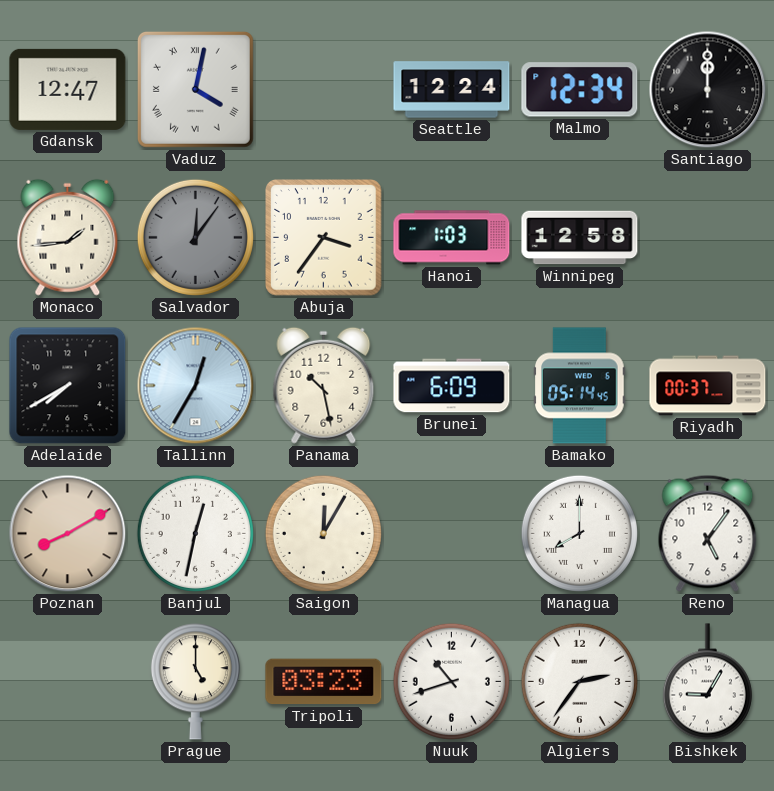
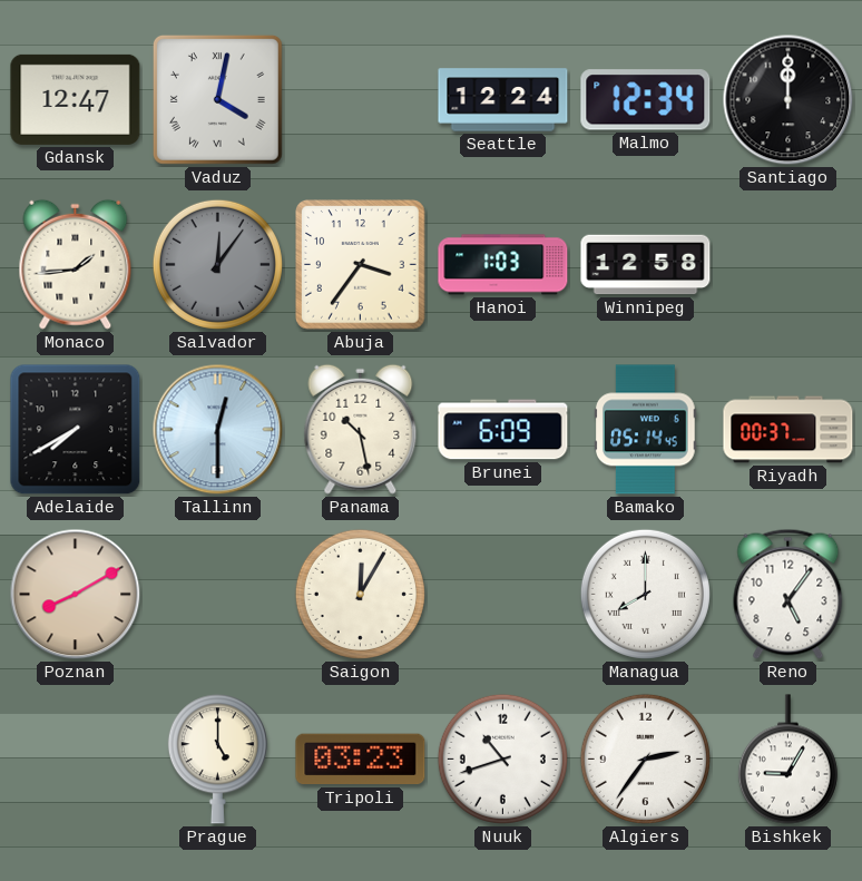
Tallinn: 12:35 -> 12:30
Banjul: 12:32 -> none
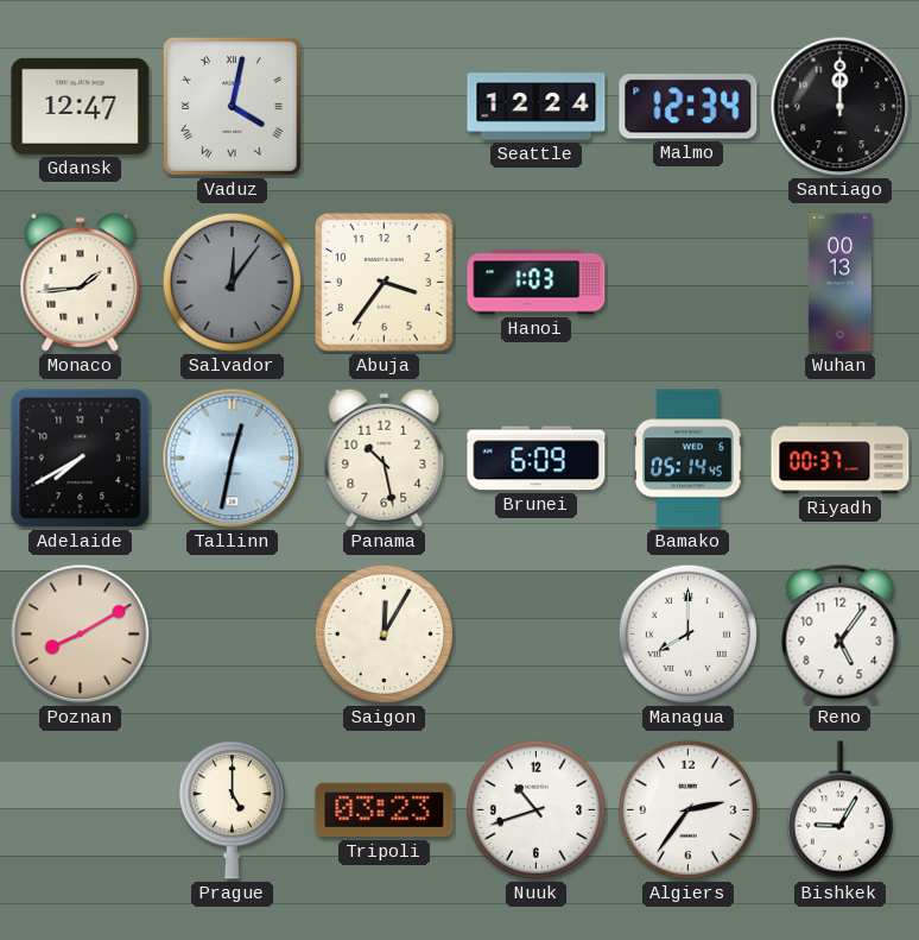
Winnipeg: 12:58 -> none
Wuhan: none -> 00:13
Tallinn: 12:30 -> 12:32
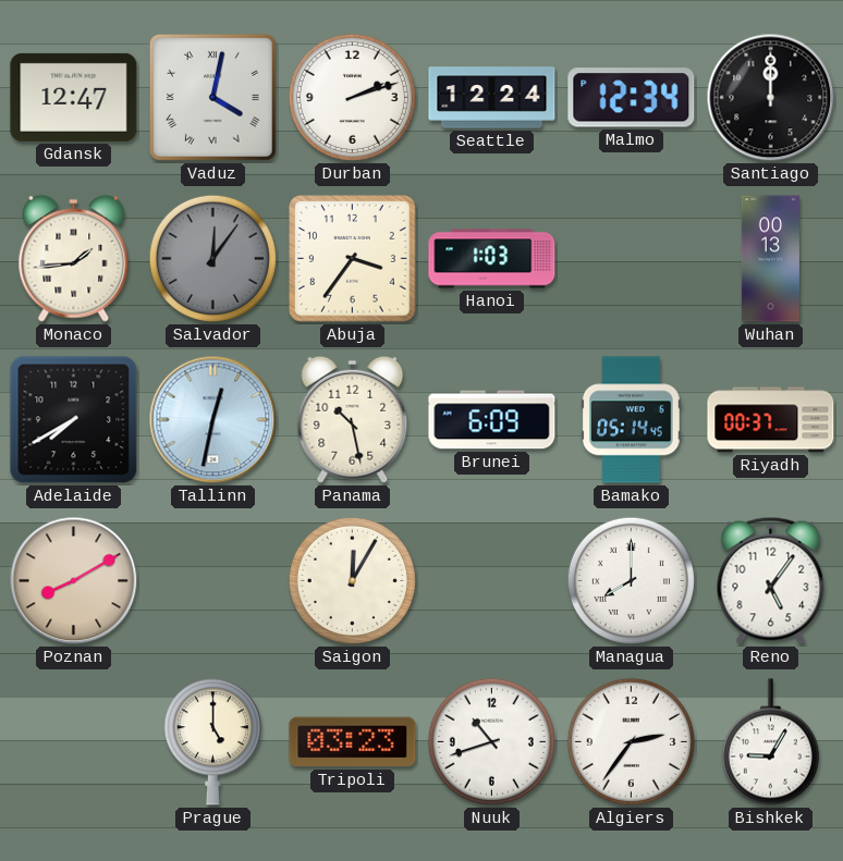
Durban: none -> 2:12
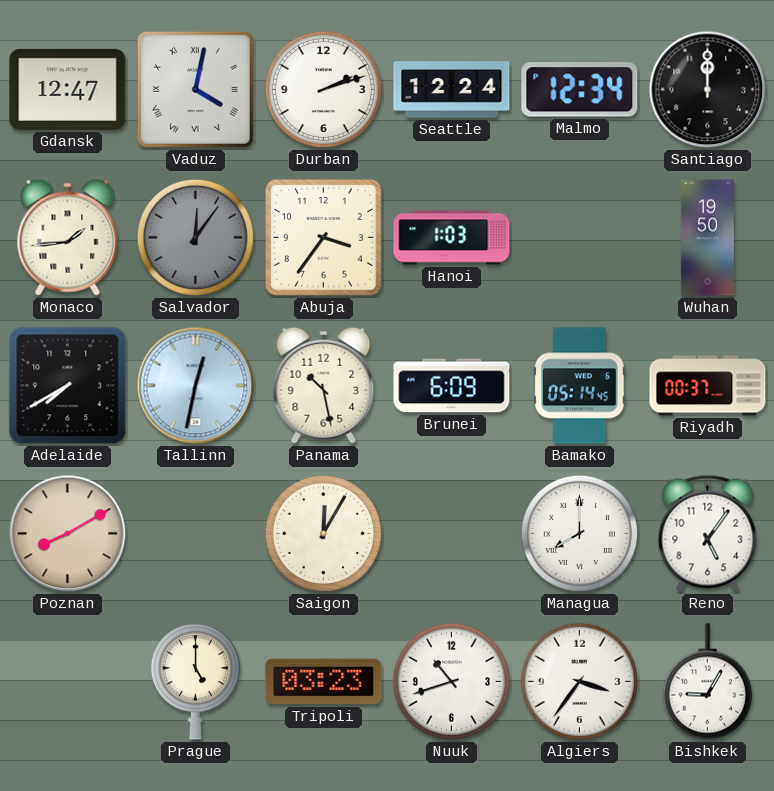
Wuhan: 00:13 -> 19:50
Algiers: 2:36 -> 3:36
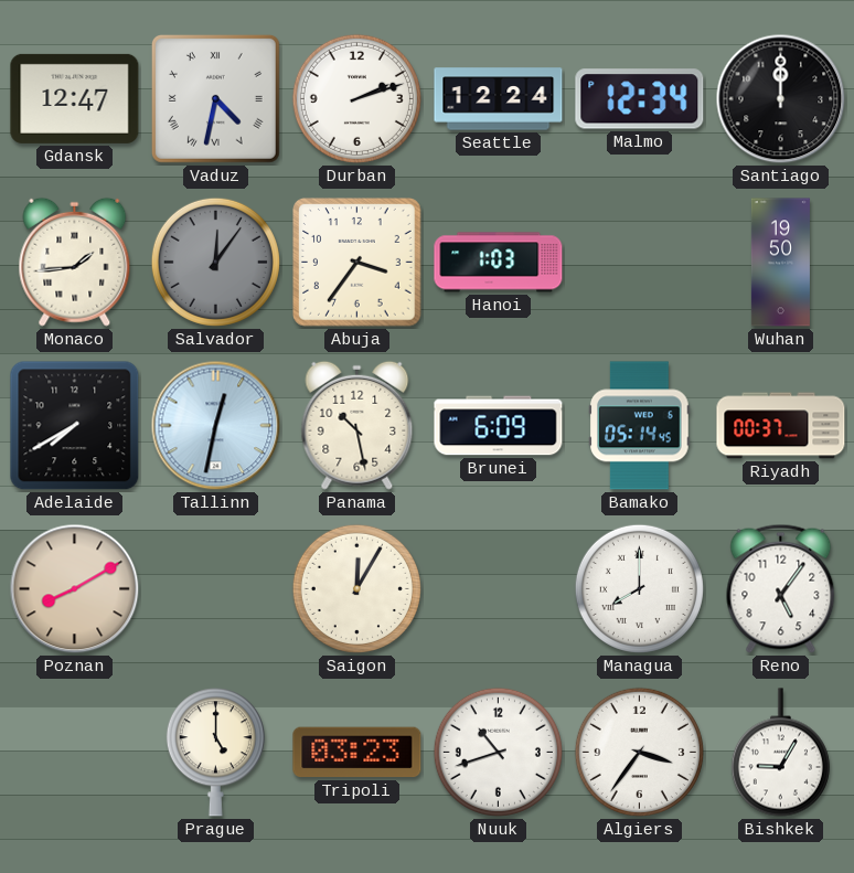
Vaduz: 4:02 -> 4:32
